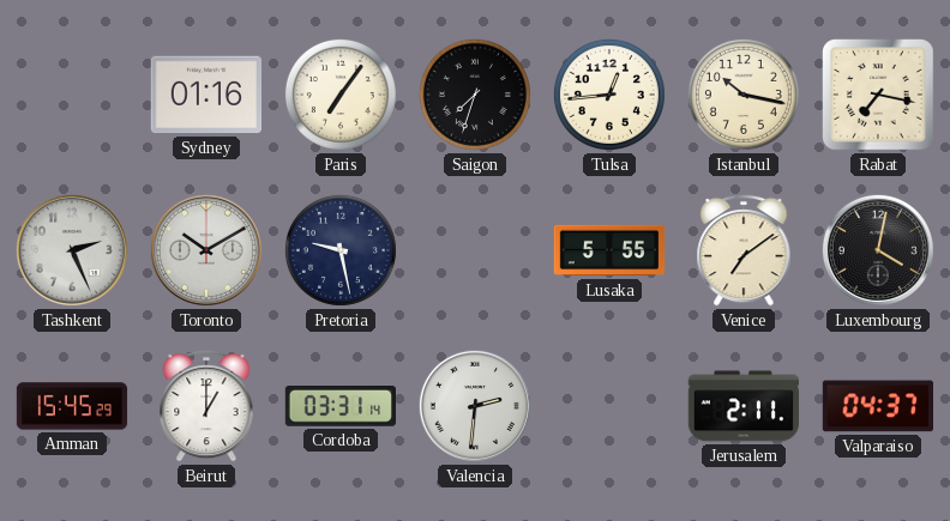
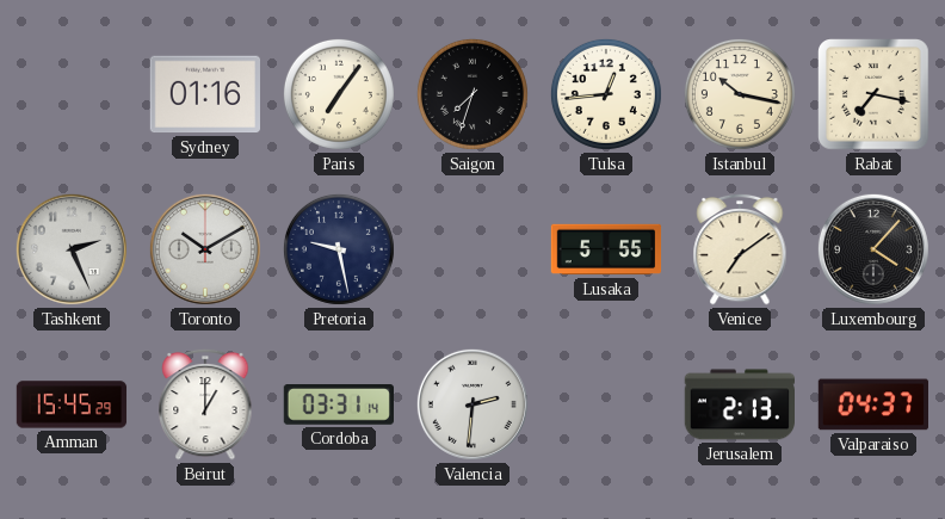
Luxembourg: 4:02 -> 4:07
Jerusalem: 2:11 -> 2:13
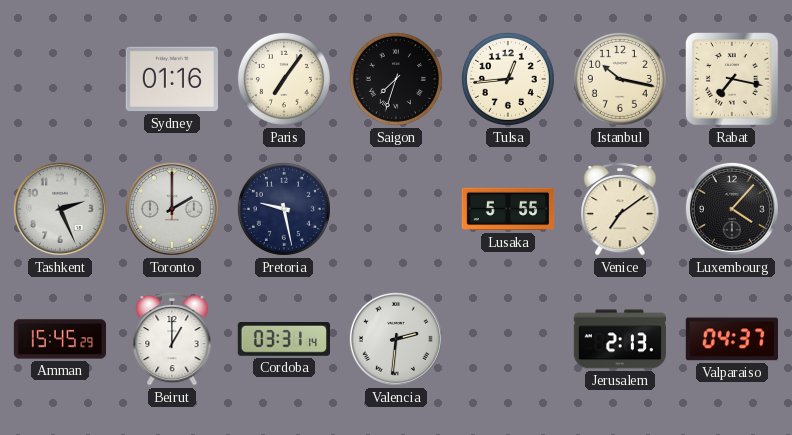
Toronto: 10:10 -> 2:00
